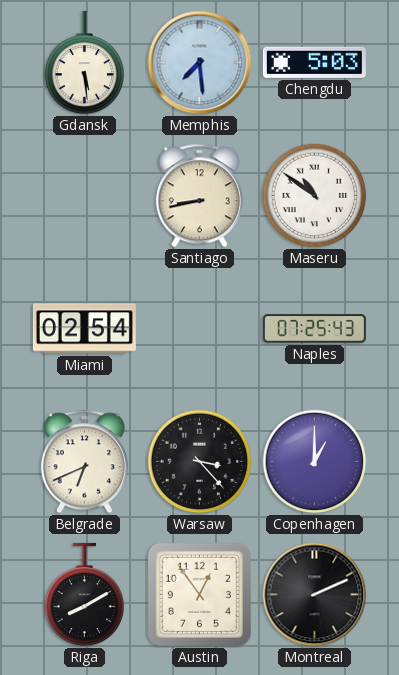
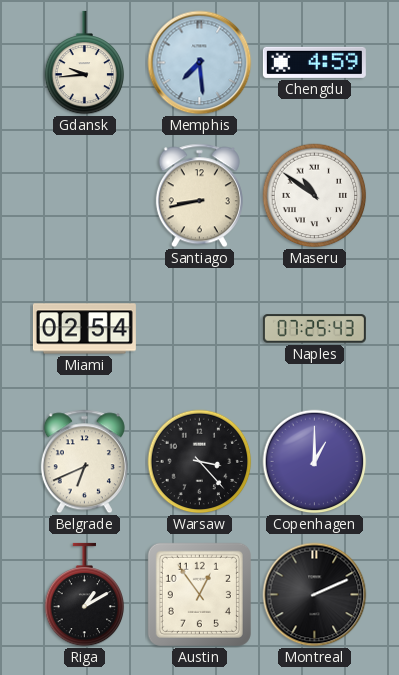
Gdansk: 5:29 -> 9:44
Chengdu: 5:03 -> 4:59
Riga: 8:10 -> 1:10
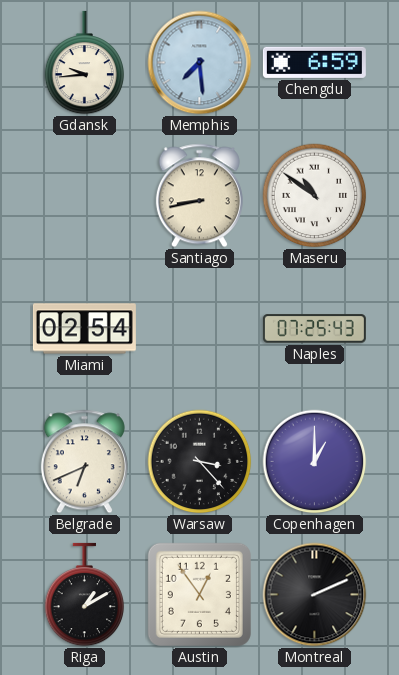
Chengdu: 4:59 -> 6:59
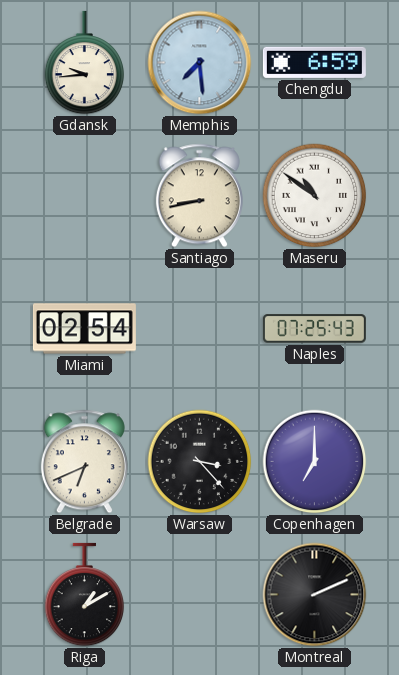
Copenhagen: 1:00 -> 7:00
Austin: 12:54 -> none
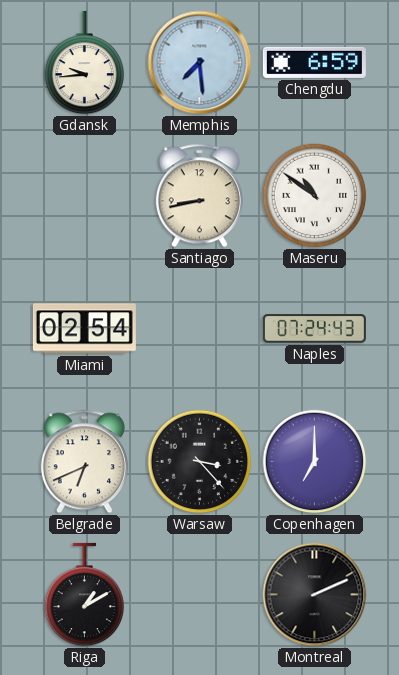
Naples: 07:25 -> 07:24
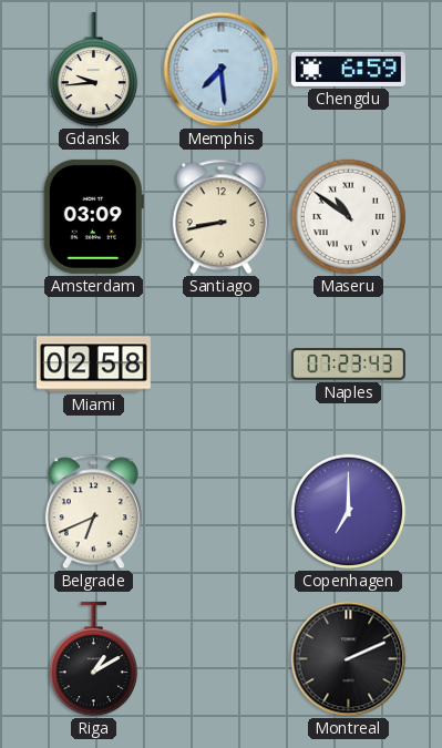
Amsterdam: none -> 03:09
Miami: 02:54 -> 02:58
Naples: 07:24 -> 07:23
Warsaw: 3:23 -> none
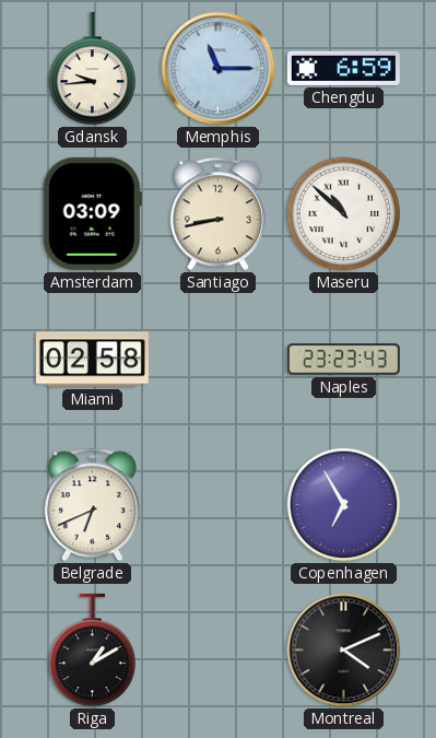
Memphis: 7:29 -> 11:15
Maseru: 10:51 -> 10:52
Naples: 07:23 -> 23:23
Copenhagen: 7:00 -> 6:55
Montreal: 2:11 -> 4:11
